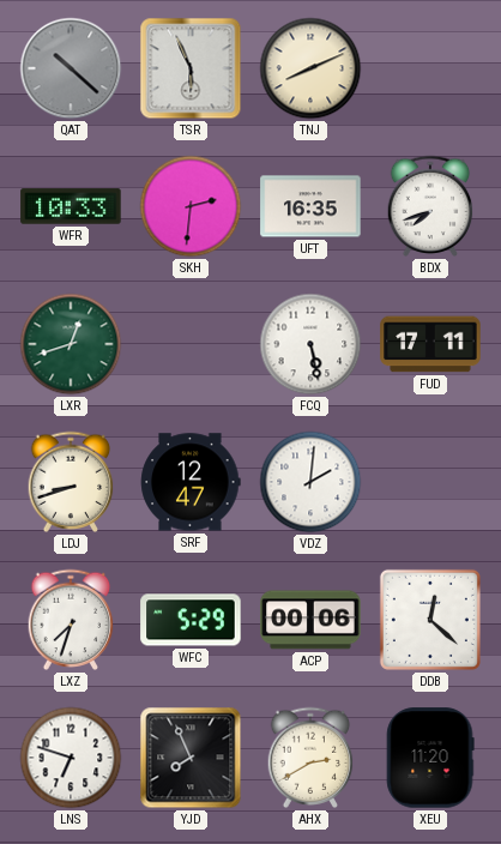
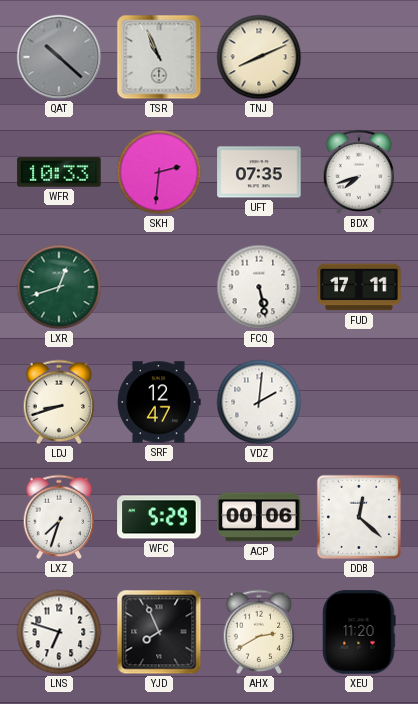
TSR: 5:56 -> 10:56
UFT: 16:35 -> 07:35
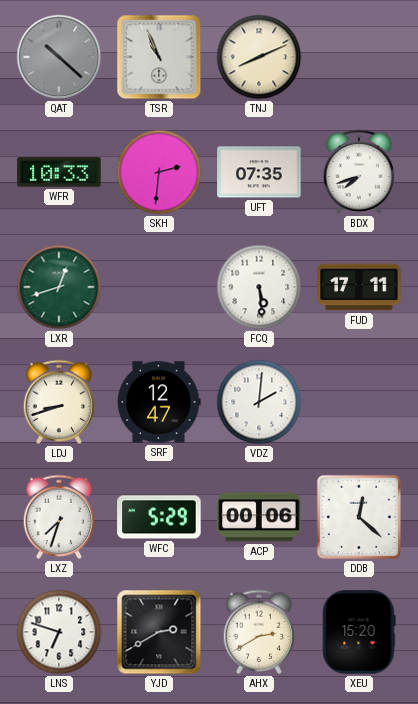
FCQ: 5:28 -> 5:29
YJD: 7:56 -> 2:40
XEU: 11:20 -> 15:20
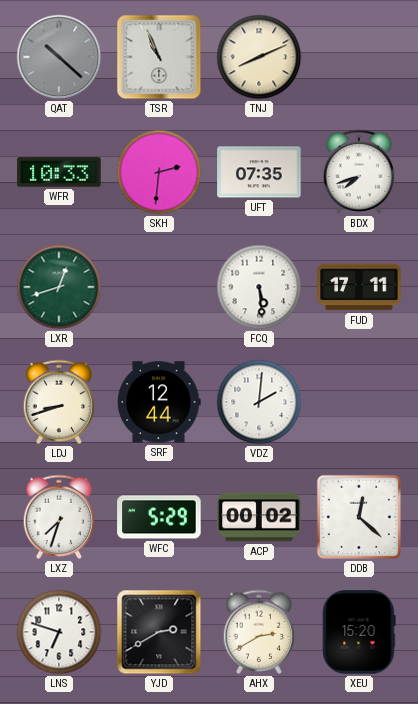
SRF: 12:47 -> 12:44
ACP: 00:06 -> 00:02
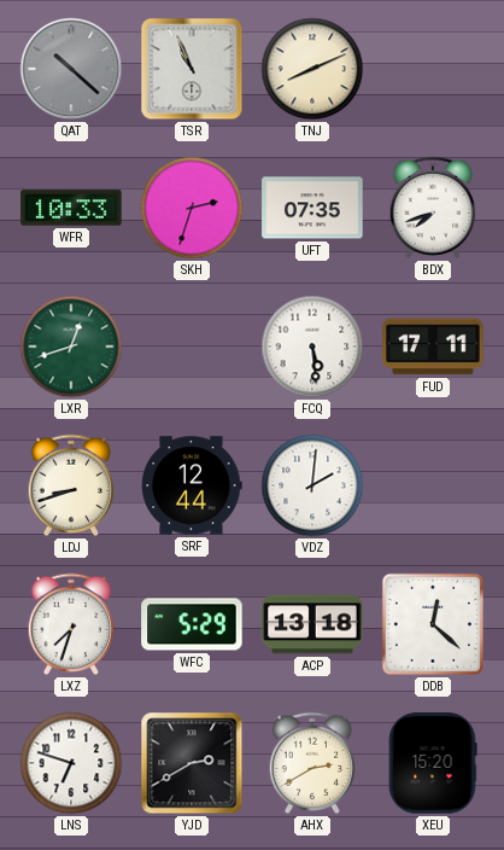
SKH: 2:31 -> 2:33
ACP: 00:02 -> 13:18
